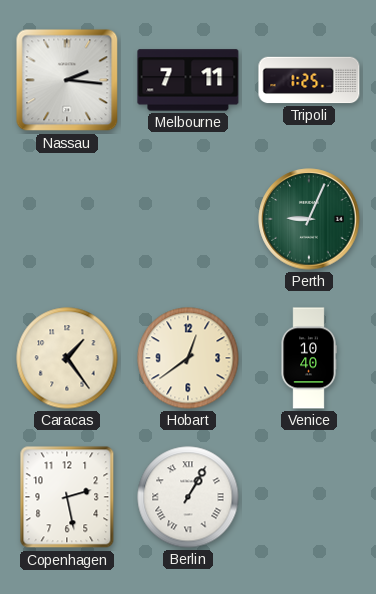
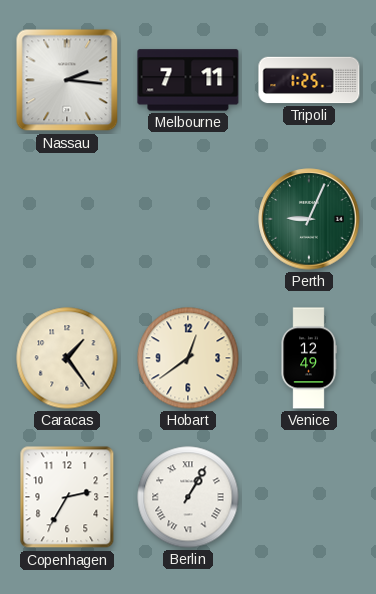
Venice: 10:40 -> 12:49
Copenhagen: 2:28 -> 2:35
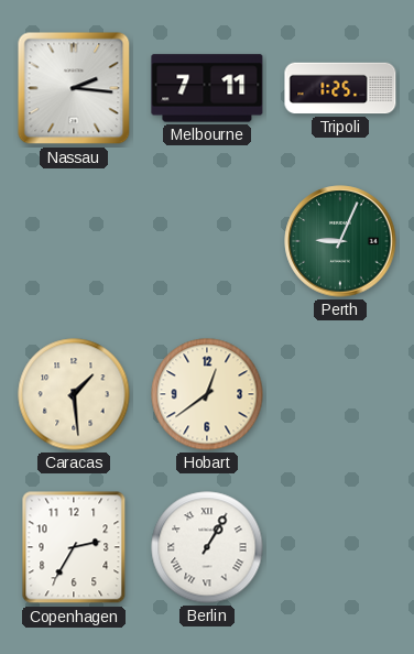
Caracas: 1:24 -> 1:29
Venice: 12:49 -> none
